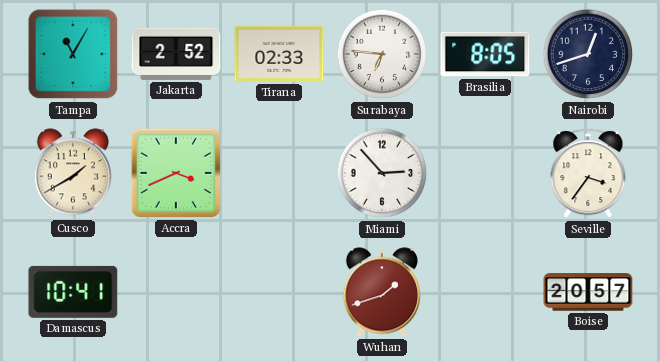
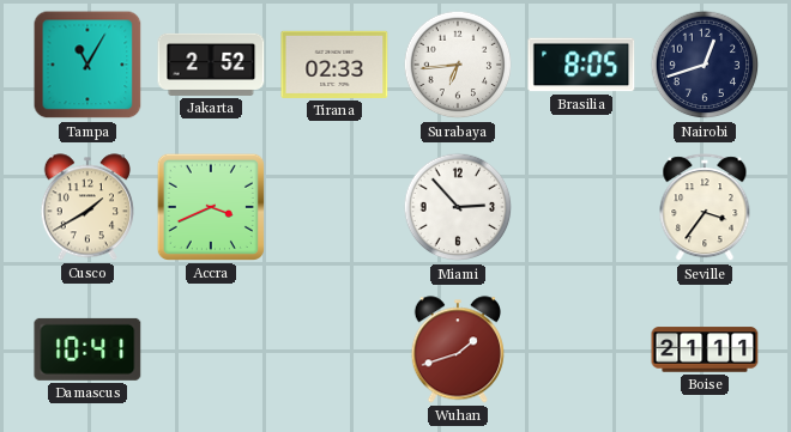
Surabaya: 6:46 -> 6:44
Boise: 20:57 -> 21:11
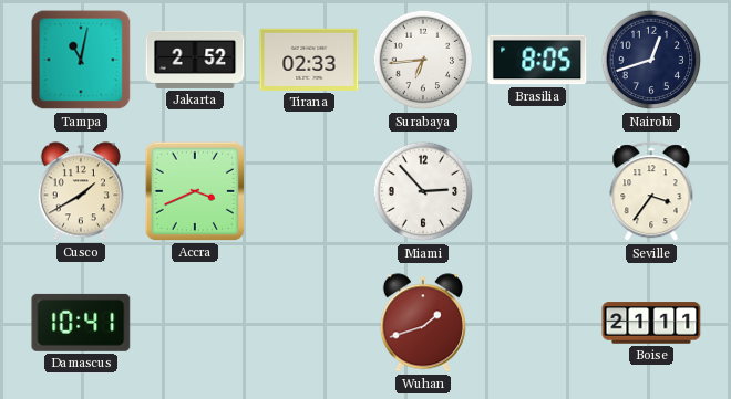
Tampa: 11:05 -> 11:02
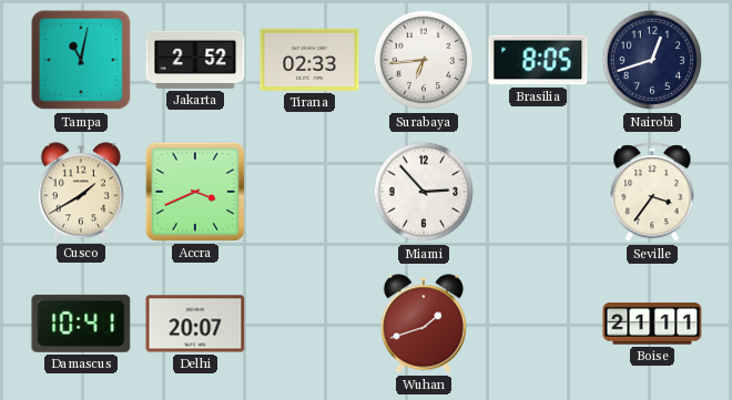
Delhi: none -> 20:07
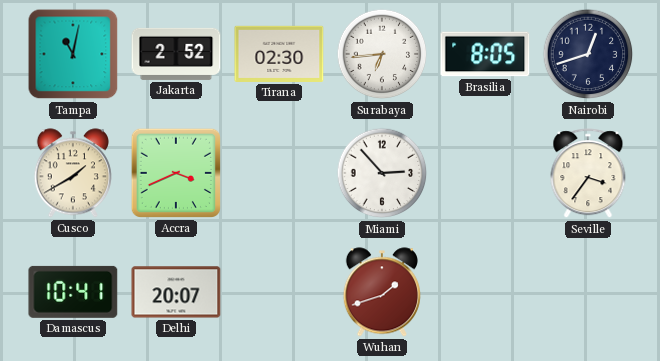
Tirana: 02:33 -> 02:30
Boise: 21:11 -> none
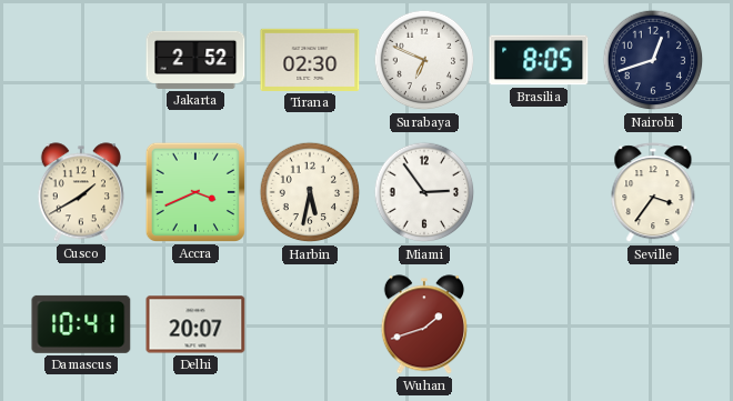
Tampa: 11:02 -> none
Surabaya: 6:44 -> 6:49
Harbin: none -> 5:32
Miami: 2:53 -> 2:54
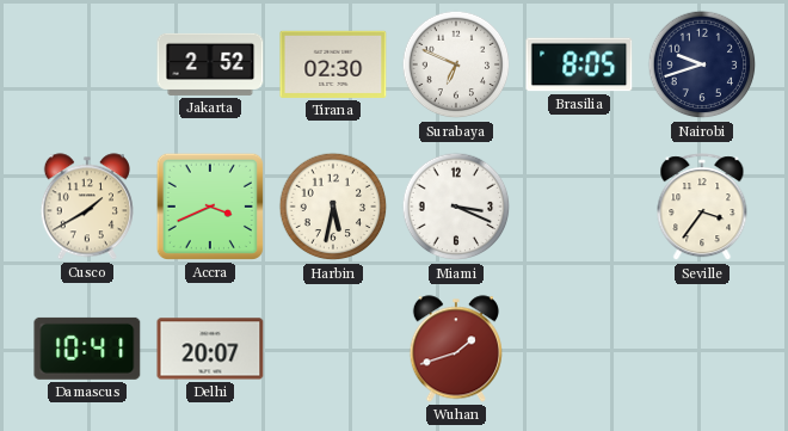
Nairobi: 12:42 -> 9:42
Miami: 2:54 -> 3:19
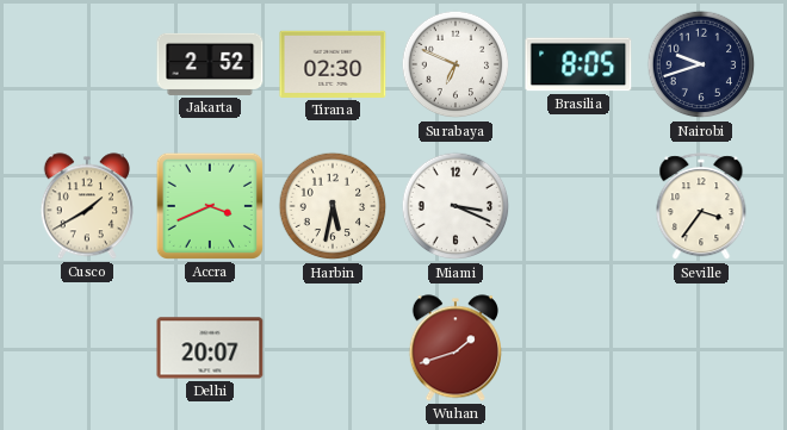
Damascus: 10:41 -> none
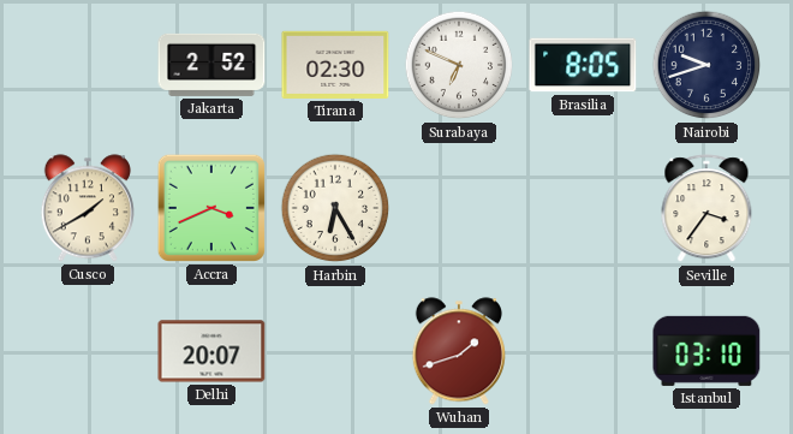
Harbin: 5:32 -> 6:25
Miami: 3:19 -> none
Istanbul: none -> 03:10
